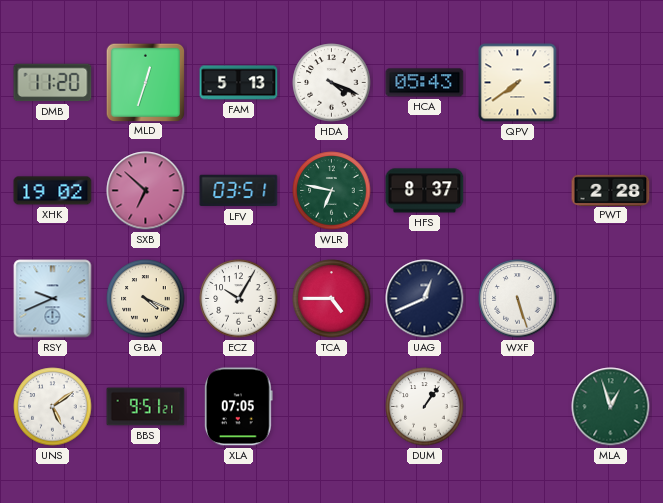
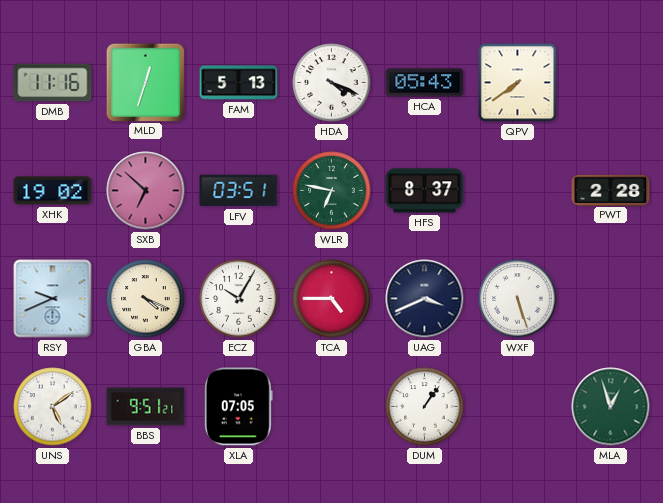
DMB: 11:20 -> 11:16
UAG: 12:41 -> 3:41
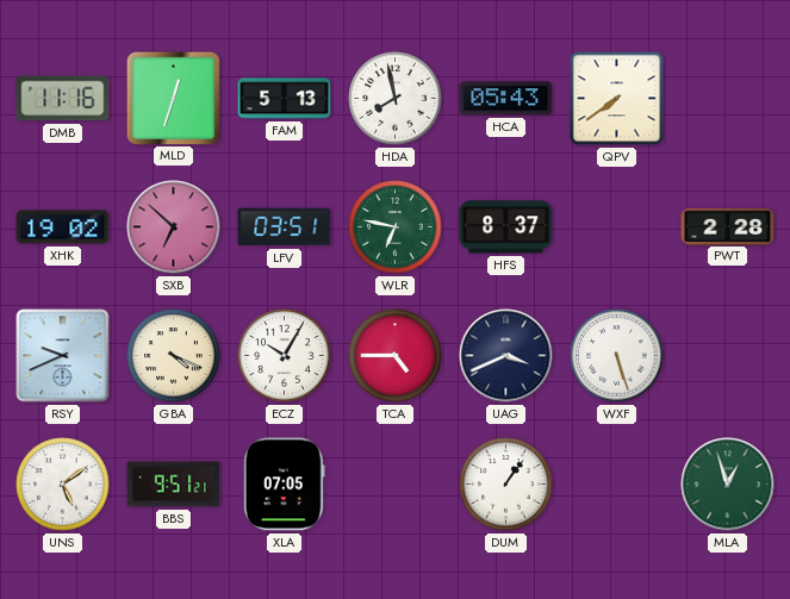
HDA: 4:19 -> 7:58
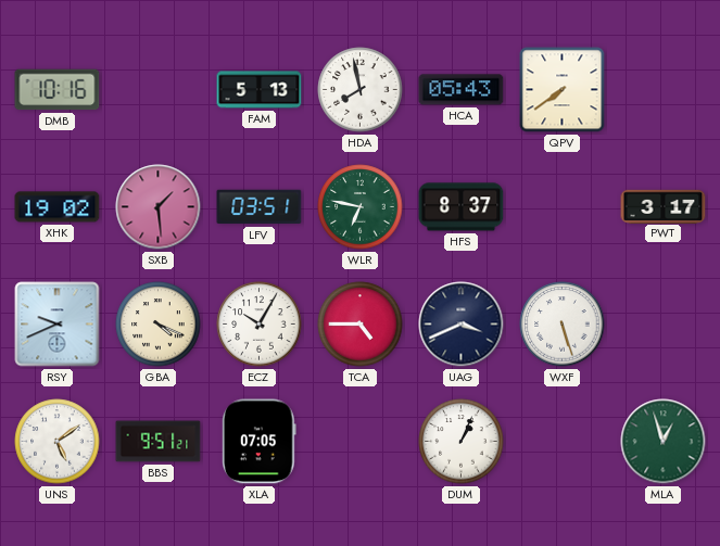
DMB: 11:16 -> 10:16
MLD: 12:33 -> none
SXB: 6:52 -> 1:29
PWT: 2:28 -> 3:17
DUM: 1:06 -> 1:04
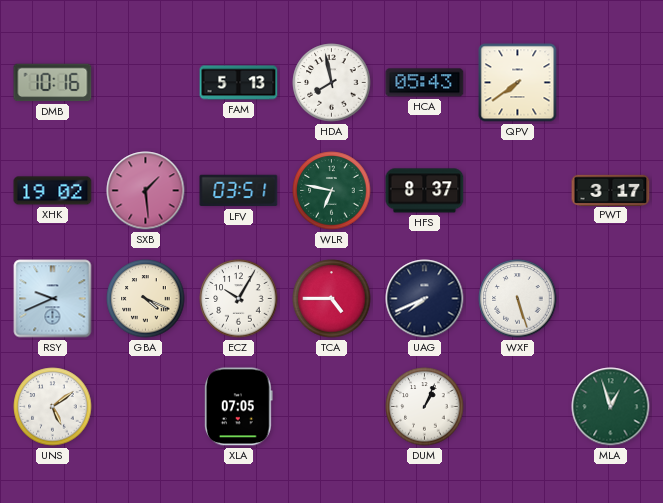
UAG: 3:41 -> 7:41
BBS: 9:51 -> none
